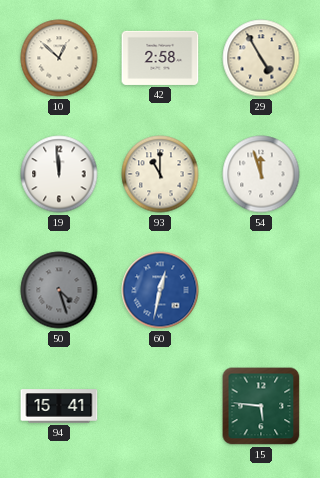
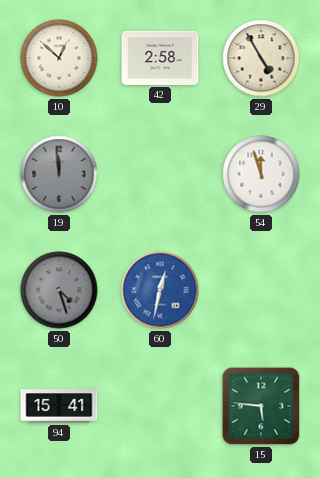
19 dial: white -> grey
93: 11:00 -> none
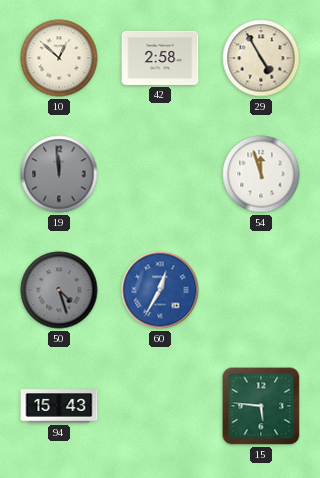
60: 12:32 -> 12:35
94: 15:41 -> 15:43
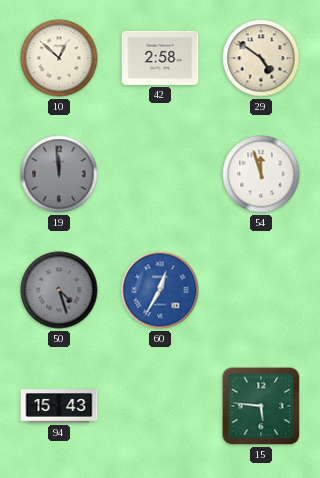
29: 4:55 -> 4:51
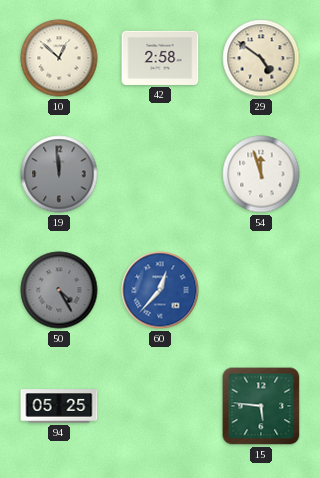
50: 4:27 -> 4:25
60: 12:35 -> 12:37
94: 15:43 -> 05:25
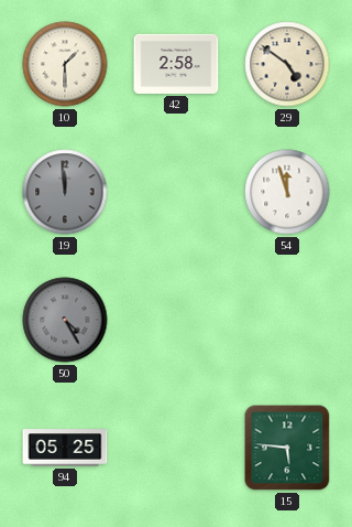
10: 12:52 -> 1:30
60: 12:37 -> none
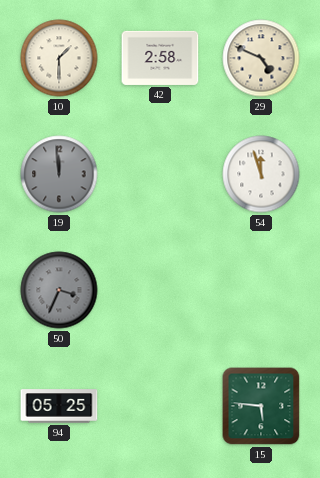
29: 4:51 -> 4:49
50: 4:25 -> 3:34
